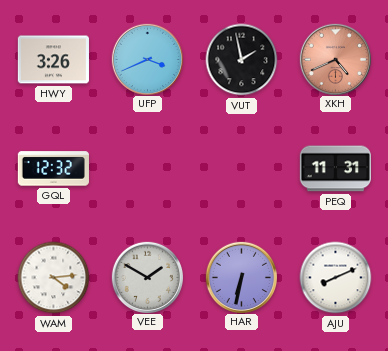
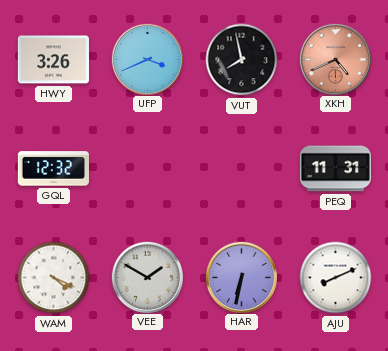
VUT: 1:58 -> 7:58
WAM: 4:14 -> 4:19
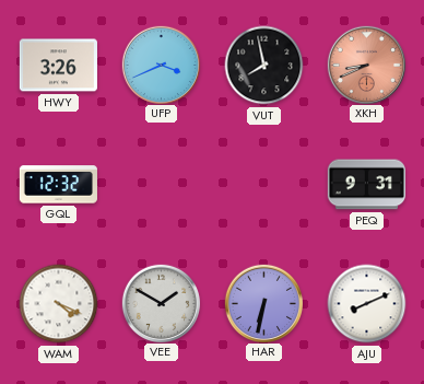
XKH: 4:41 -> 8:41
PEQ: 11:31 -> 9:31
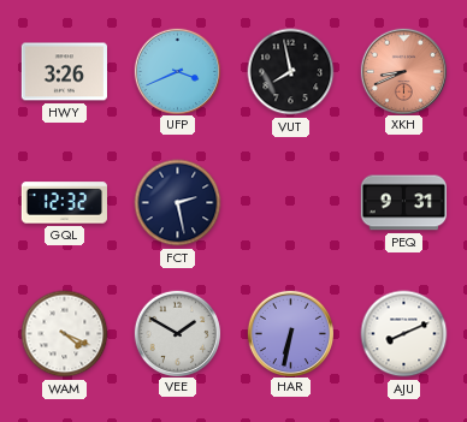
FCT: none -> 2:28
